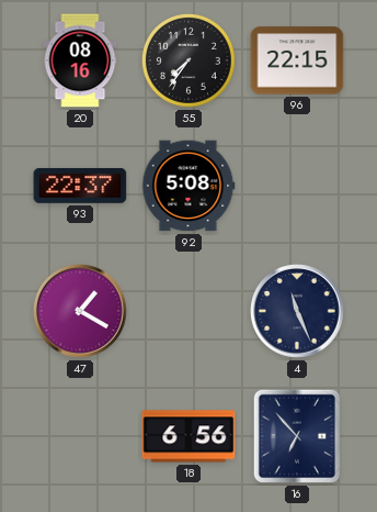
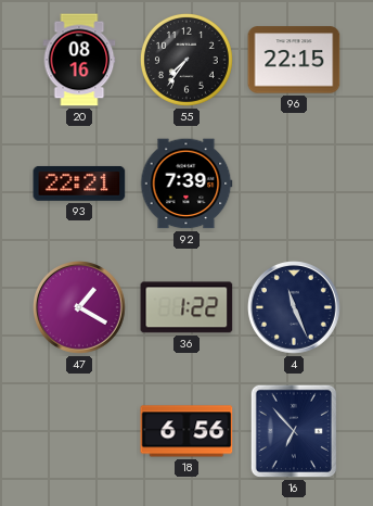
93: 22:37 -> 22:21
92: 5:08 -> 7:39
36: none -> 1:22
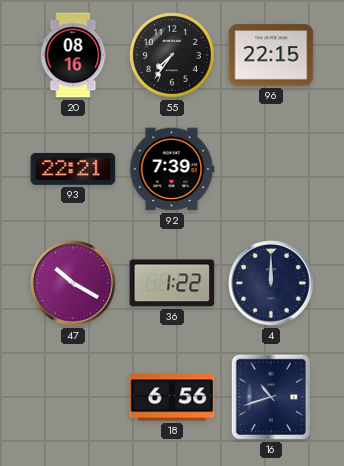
47: 1:20 -> 10:20
4: 11:26 -> 12:00
16: 6:53 -> 10:42
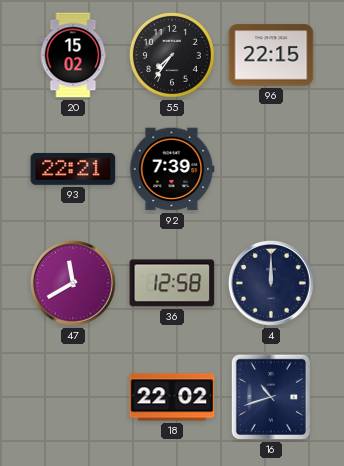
20: 08:16 -> 15:02
47: 10:20 -> 11:40
36: 1:22 -> 12:58
18: 6:56 -> 22:02
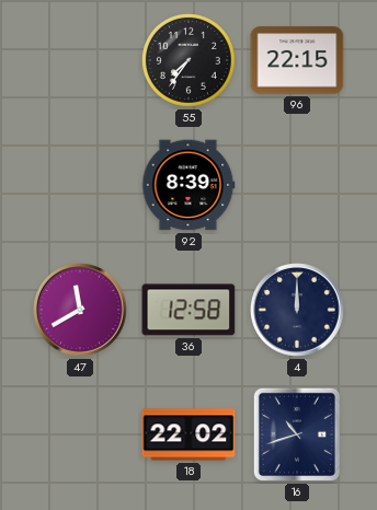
20: 15:02 -> none
93: 22:21 -> none
92: 7:39 -> 8:39
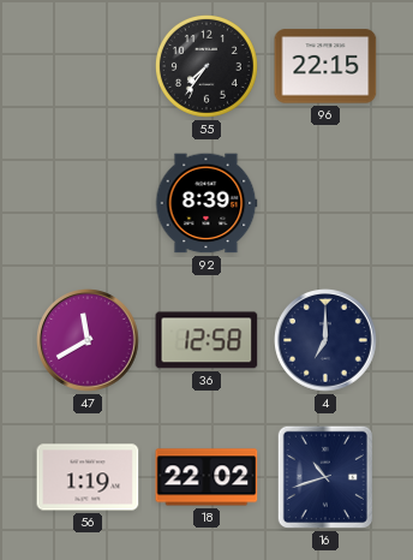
4: 12:00 -> 7:00
56: none -> 1:19
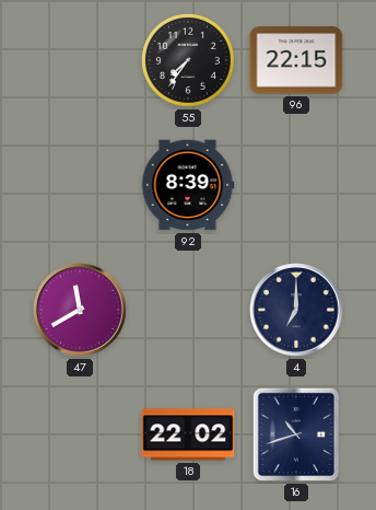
36: 12:58 -> none
56: 1:19 -> none
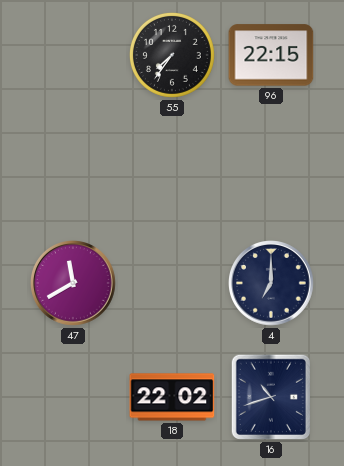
92: 8:39 -> none
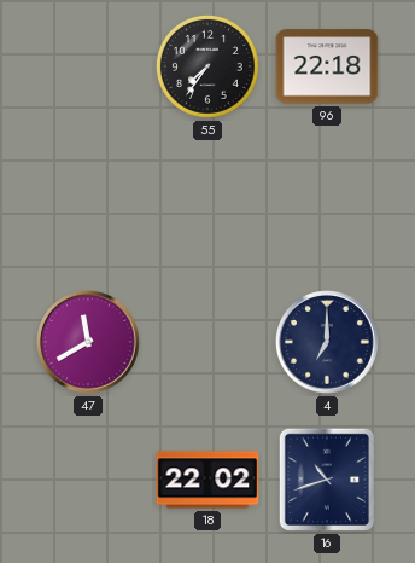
96: 22:15 -> 22:18
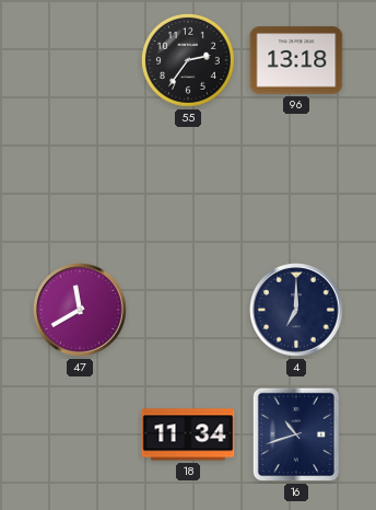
55: 7:36 -> 2:36
96: 22:18 -> 13:18
18: 22:02 -> 11:34
